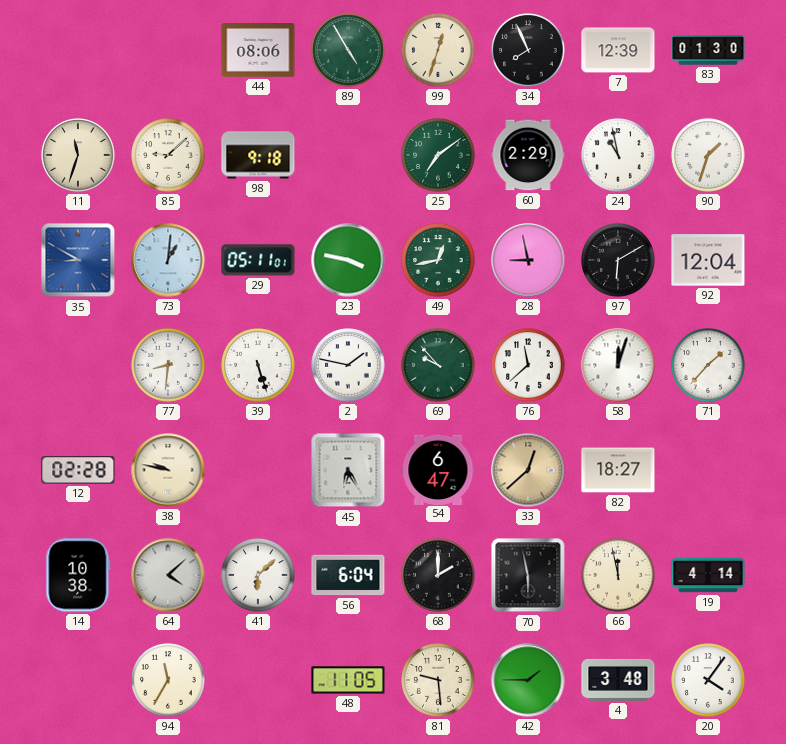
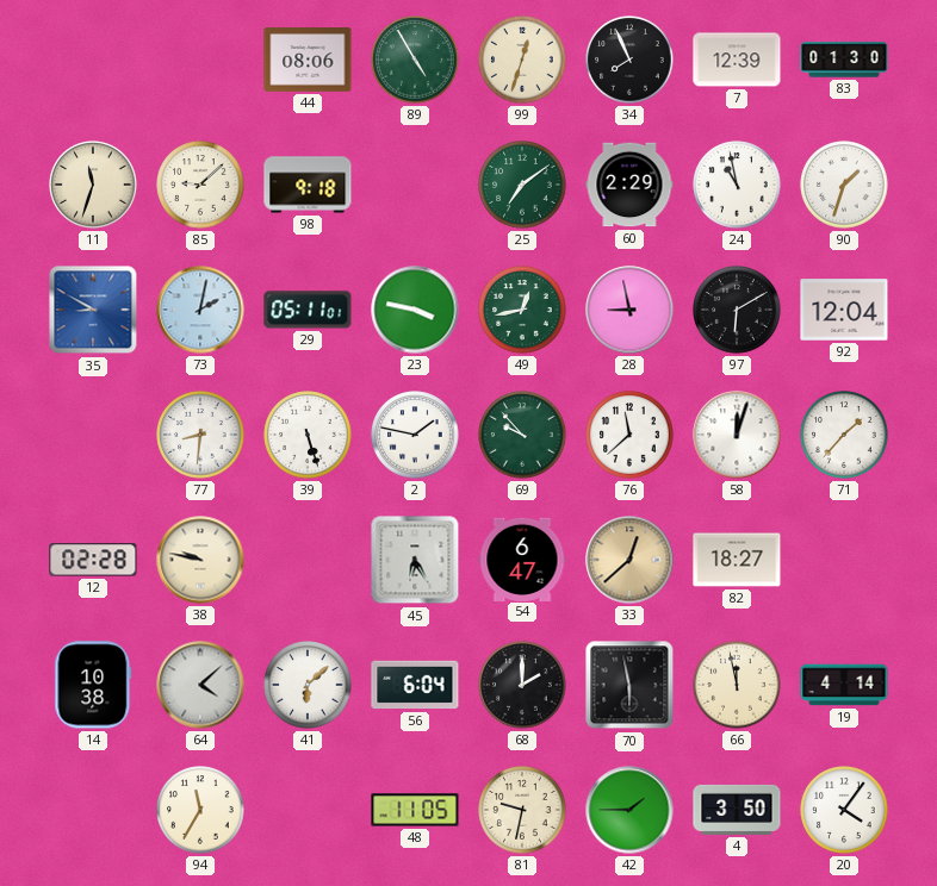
73: 1:01 -> 2:02
81: 9:29 -> 9:32
4: 3:48 -> 3:50
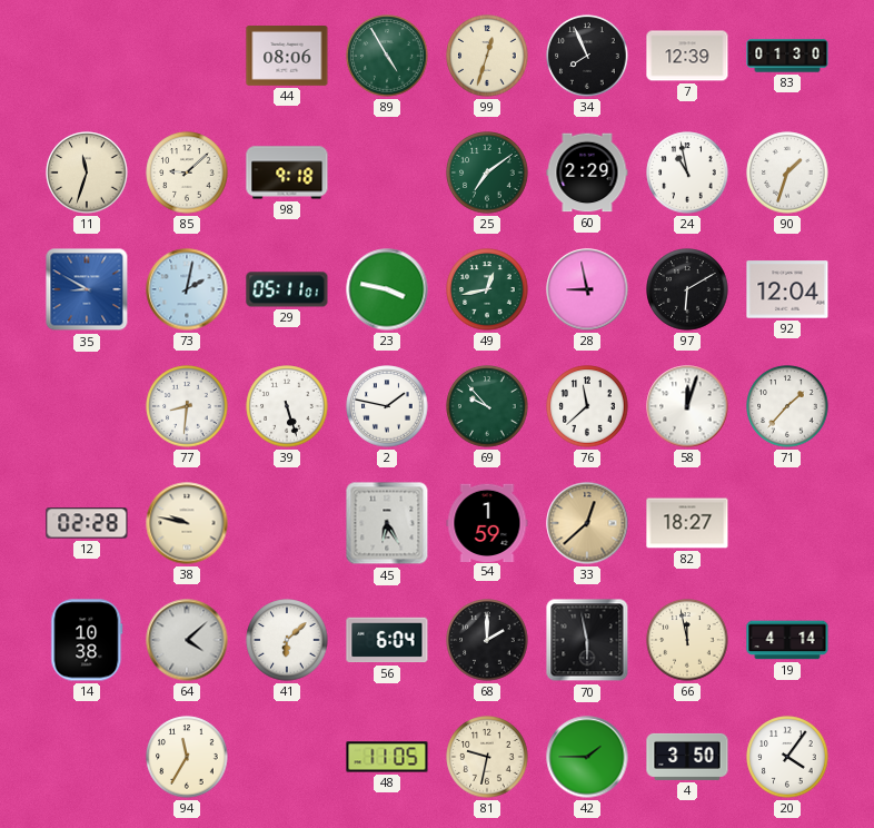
54: 6:47 -> 1:59
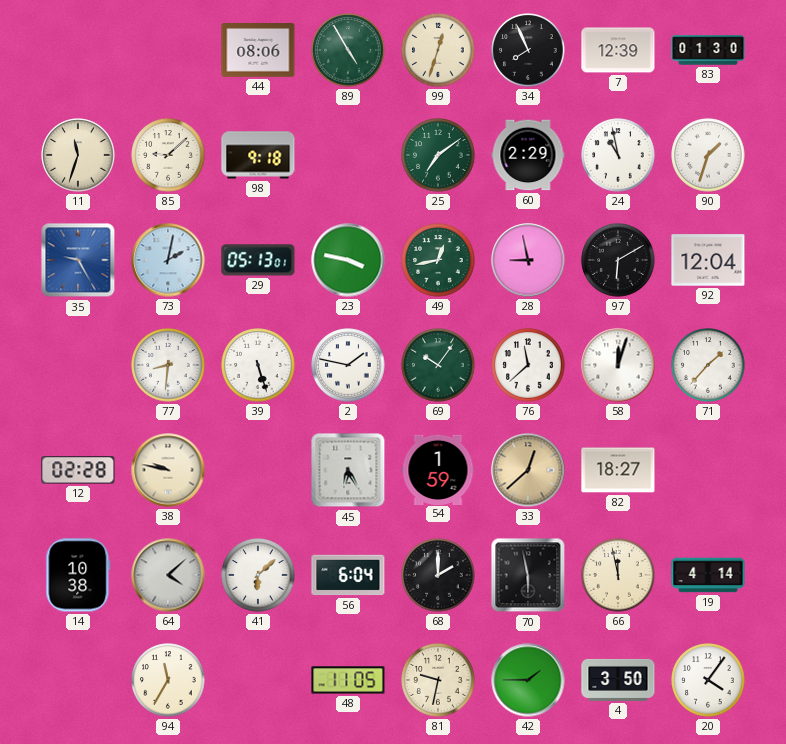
35: 8:50 -> 9:25
29: 05:11 -> 05:13
69: 9:53 -> 10:06
